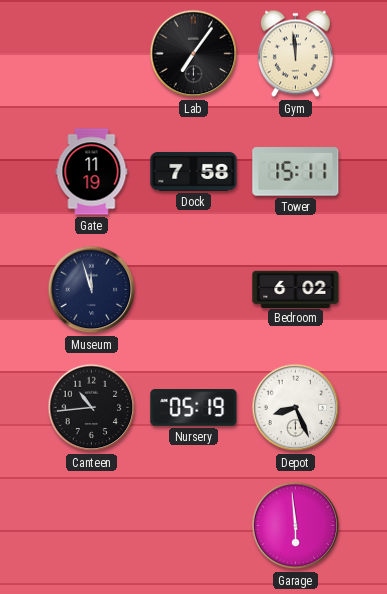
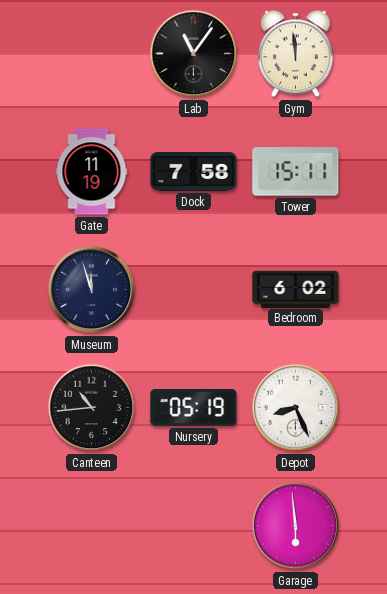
Lab: 7:06 -> 11:06
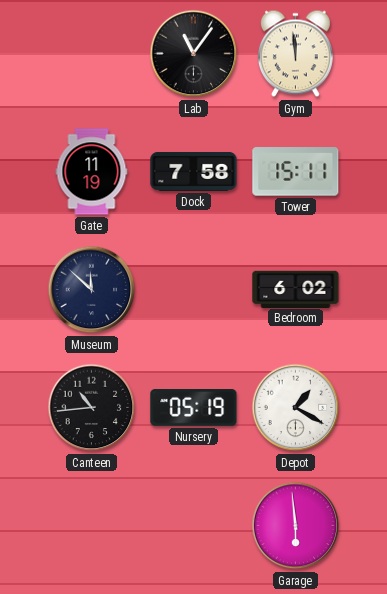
Museum: 11:57 -> 11:52
Depot: 8:26 -> 1:20
